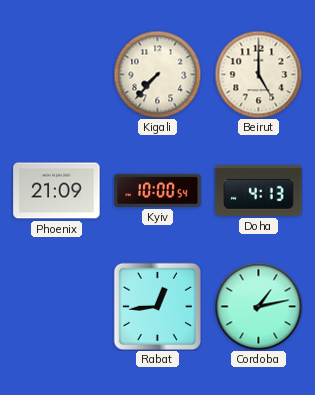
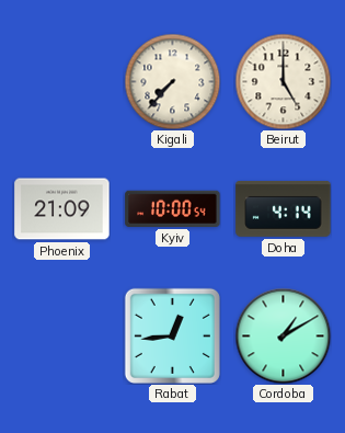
Doha: 4:13 -> 4:14
Cordoba: 1:13 -> 1:10
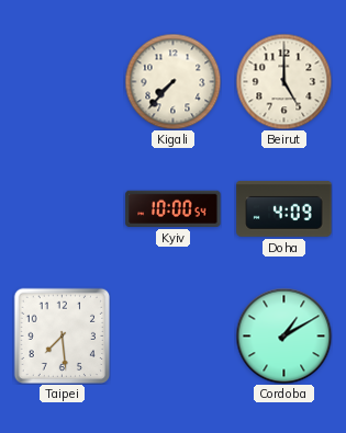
Phoenix: 21:09 -> none
Doha: 4:14 -> 4:09
Taipei: none -> 7:29
Rabat: 12:44 -> none
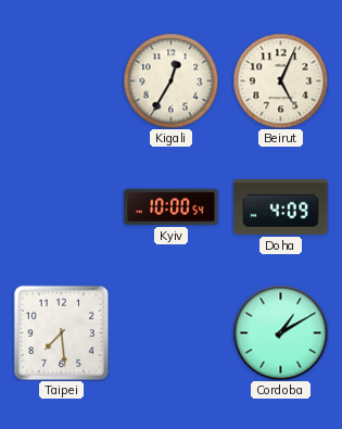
Kigali: 7:37 -> 12:35
Beirut: 5:00 -> 5:04
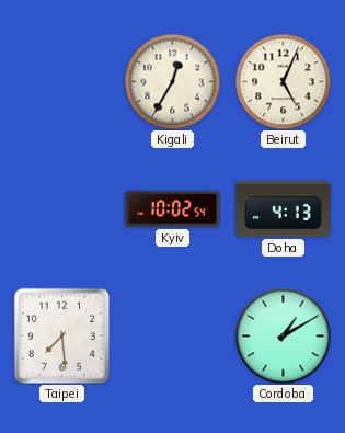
Kyiv: 10:00 -> 10:02
Doha: 4:09 -> 4:13
